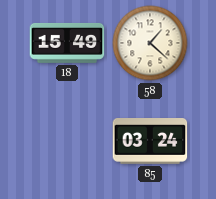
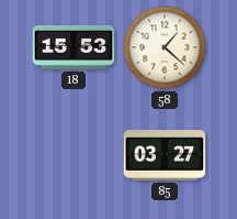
18: 15:49 -> 15:53
85: 03:24 -> 03:27
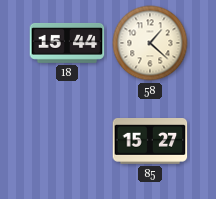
18: 15:53 -> 15:44
85: 03:27 -> 15:27
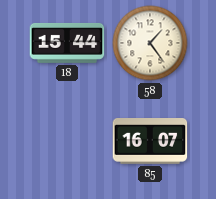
58: 1:22 -> 1:24
85: 15:27 -> 16:07
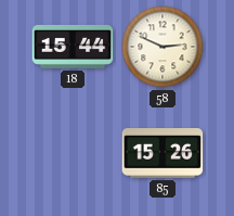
58: 1:24 -> 2:49
85: 16:07 -> 15:26
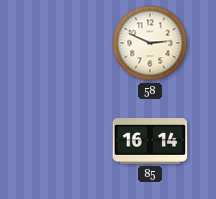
18: 15:44 -> none
85: 15:26 -> 16:14
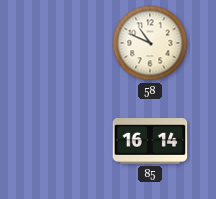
58: 2:49 -> 10:49
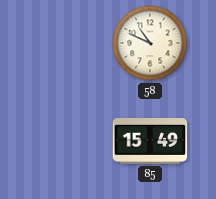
85: 16:14 -> 15:49
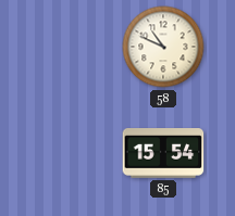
85: 15:49 -> 15:54
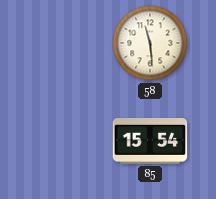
58: 10:49 -> 11:29
